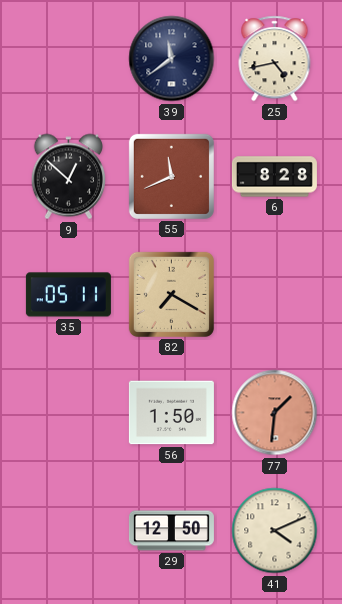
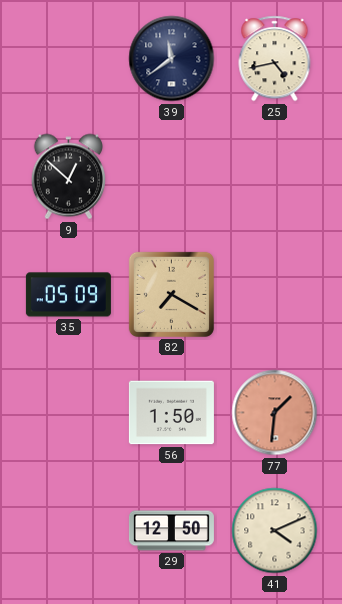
55: 11:41 -> none
6: 8:28 -> none
35: 05:11 -> 05:09
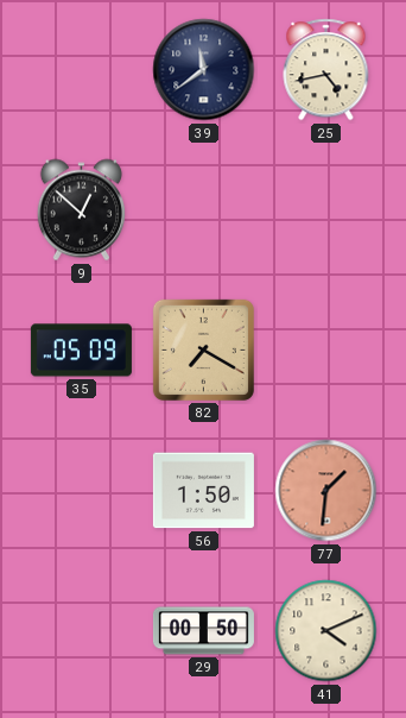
29: 12:50 -> 00:50
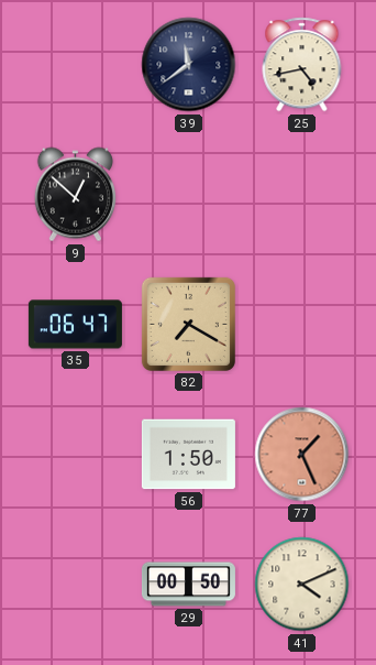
35: 05:09 -> 06:47
77: 1:31 -> 1:26
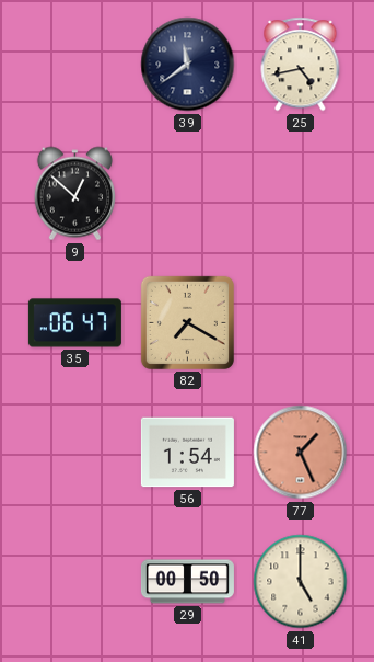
56: 1:50 -> 1:54
41: 4:11 -> 5:00
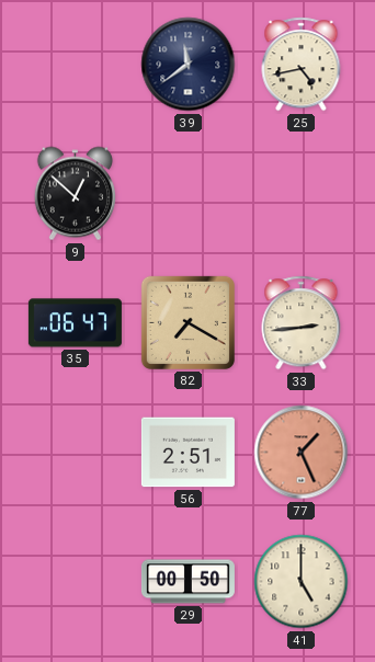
33: none -> 2:44
56: 1:54 -> 2:51
